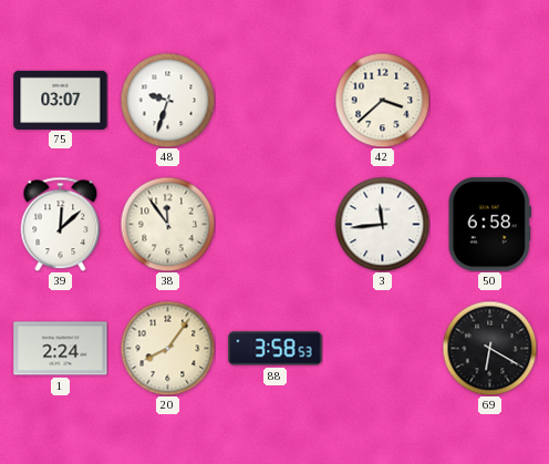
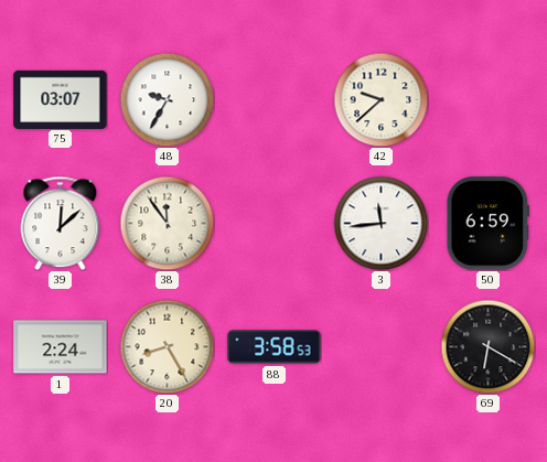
48: 9:33 -> 9:35
42: 3:38 -> 9:38
50: 6:58 -> 6:59
20: 8:06 -> 8:25
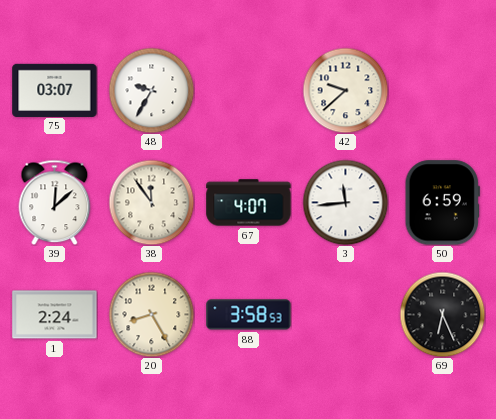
67: none -> 4:07
69: 6:20 -> 6:26
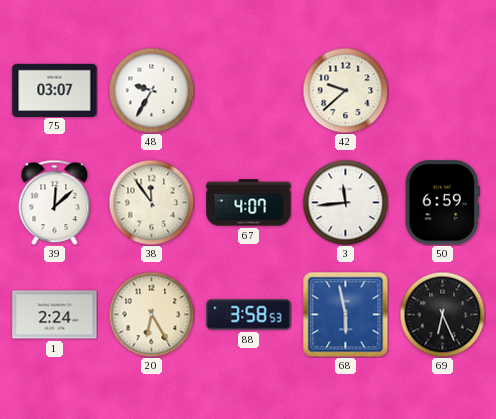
20: 8:25 -> 6:25
68: none -> 5:58
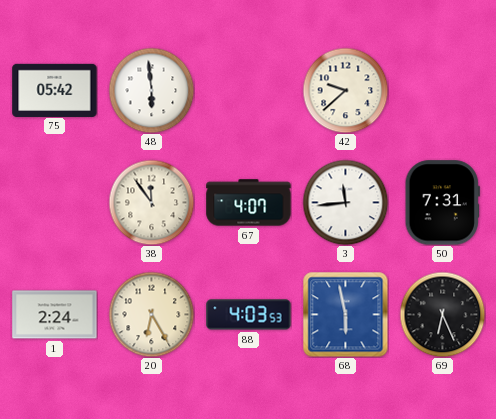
75: 03:07 -> 05:42
48: 9:35 -> 5:59
39: 12:08 -> none
50: 6:59 -> 7:31
88: 3:58 -> 4:03
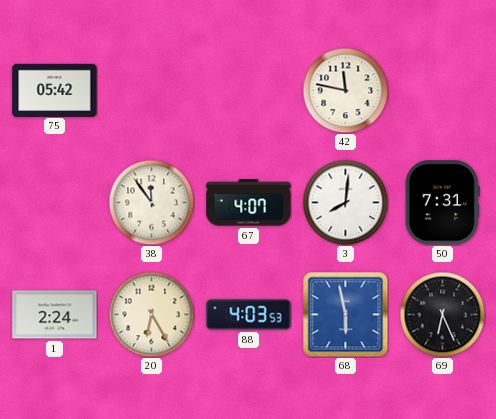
48: 5:59 -> none
42: 9:38 -> 11:47
3: 11:44 -> 8:01
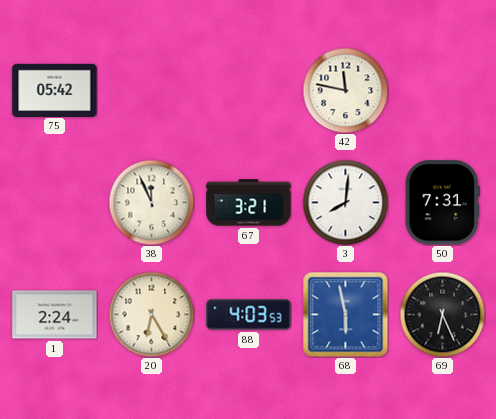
38: 11:54 -> 11:56
67: 4:07 -> 3:21
